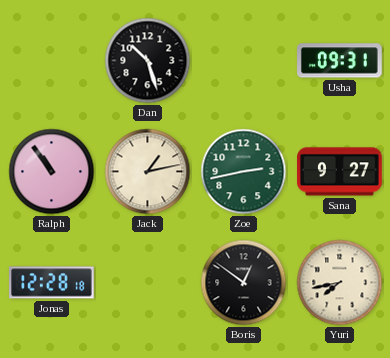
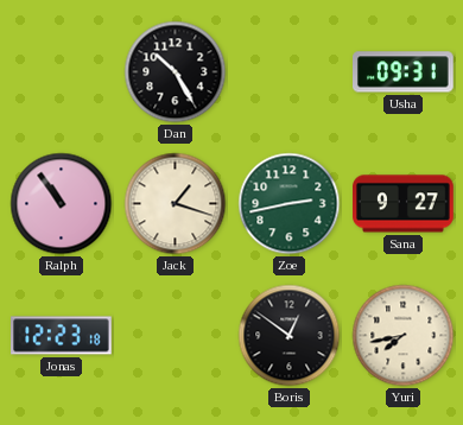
Dan: 10:27 -> 10:25
Jack: 1:13 -> 1:18
Jonas: 12:28 -> 12:23
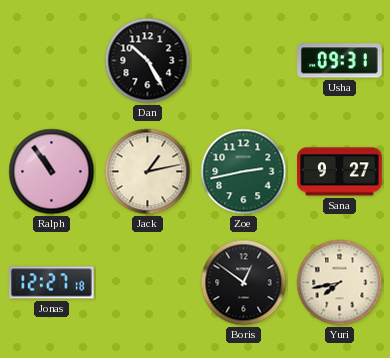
Jack: 1:18 -> 1:13
Jonas: 12:23 -> 12:27
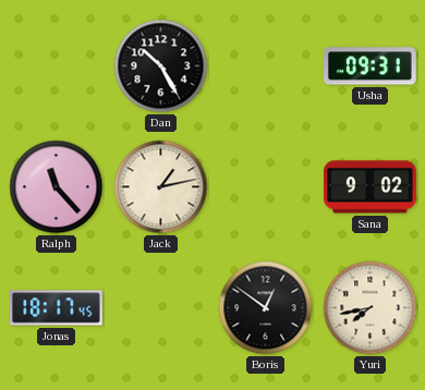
Ralph: 10:54 -> 11:23
Zoe: 2:43 -> none
Sana: 9:27 -> 9:02
Jonas: 12:27 -> 18:17
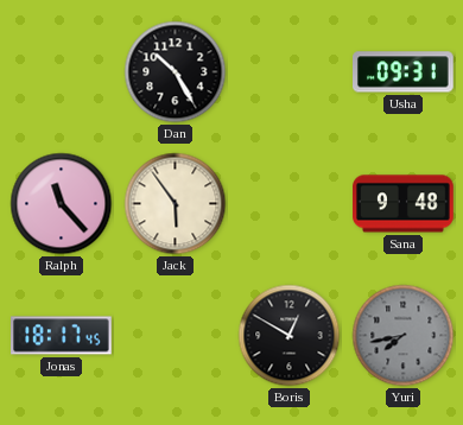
Jack: 1:13 -> 5:54
Sana: 9:02 -> 9:48
Boris: 12:51 -> 12:50
Yuri dial: cream -> grey
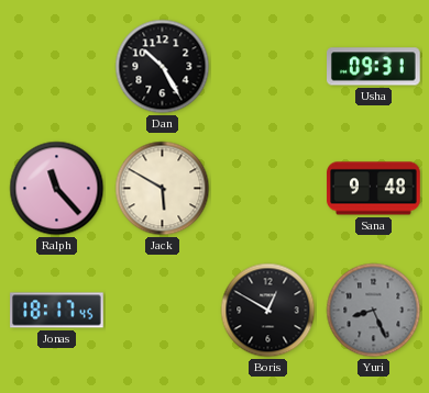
Jack: 5:54 -> 5:50
Yuri: 7:43 -> 8:26
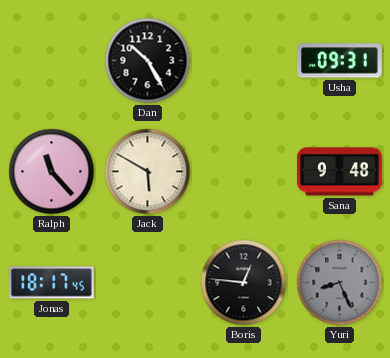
Boris: 12:50 -> 12:46
